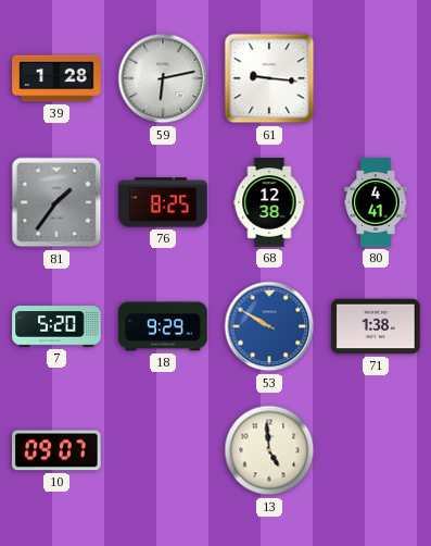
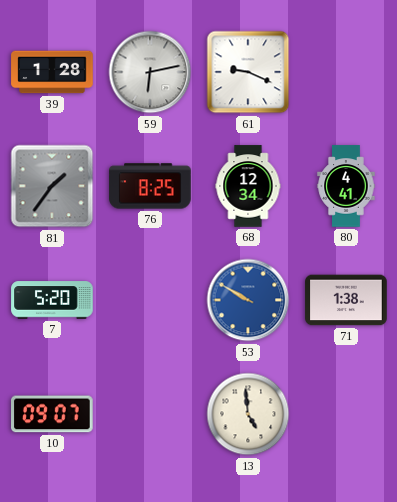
61: 9:16 -> 9:19
68: 12:38 -> 12:34
18: 9:29 -> none
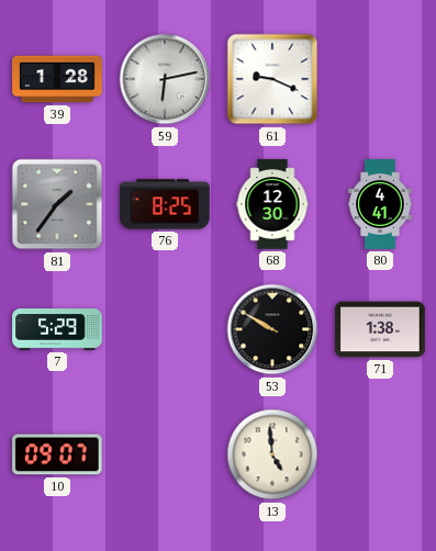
68: 12:34 -> 12:30
7: 5:20 -> 5:29
53 dial: blue -> black
